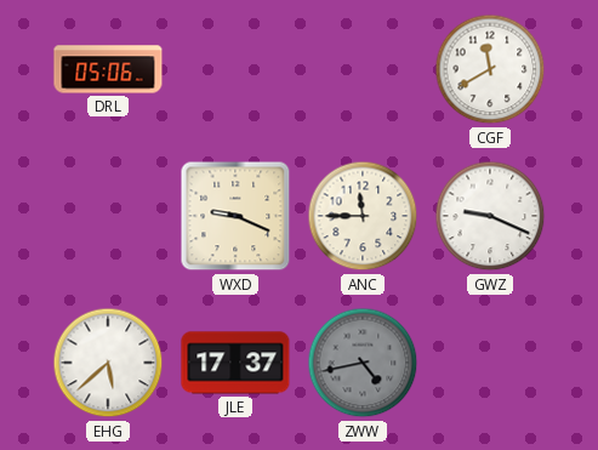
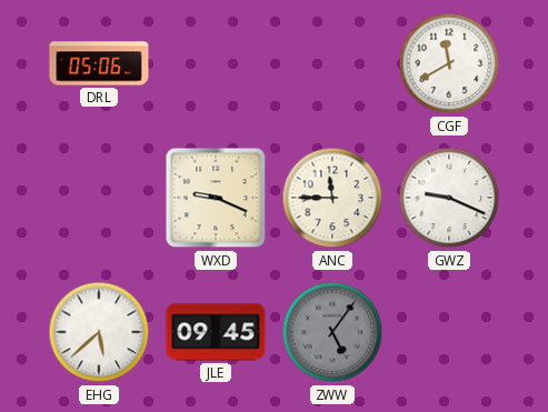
JLE: 17:37 -> 09:45
ZWW: 4:43 -> 5:06
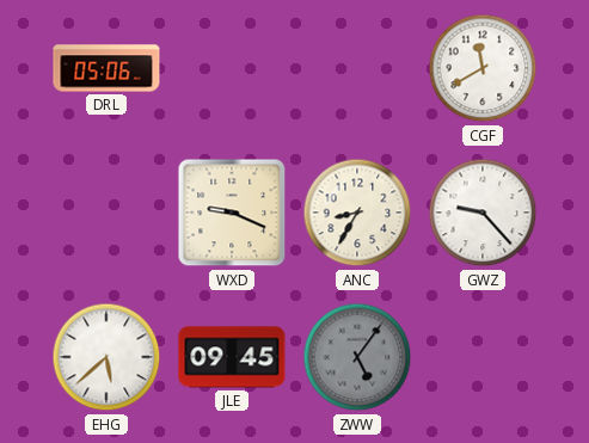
ANC: 11:45 -> 8:35
GWZ: 9:19 -> 9:23
